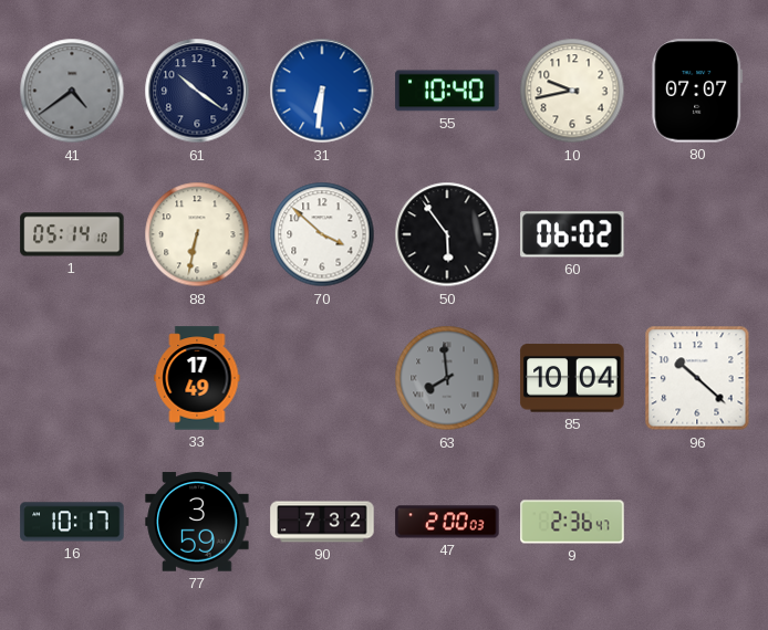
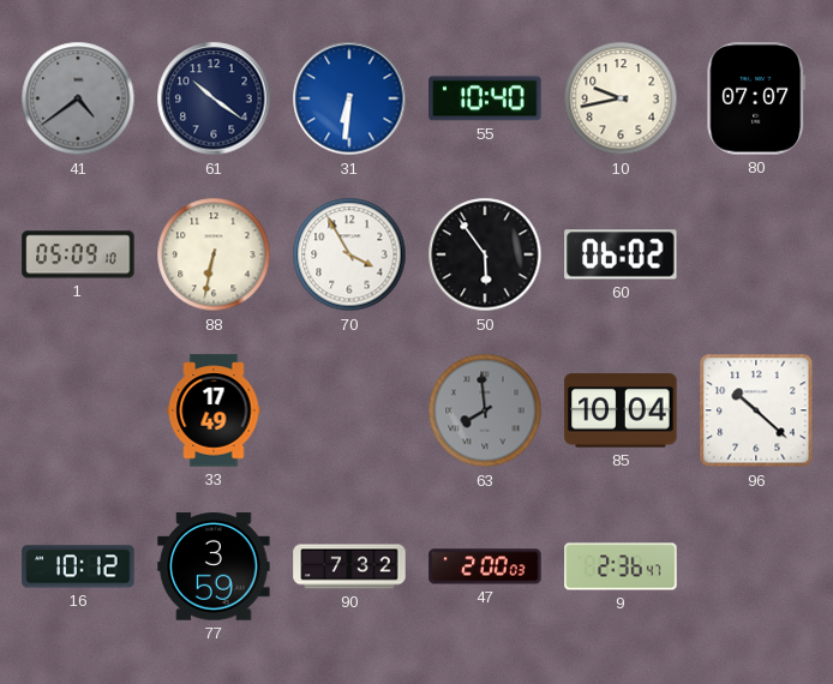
1: 05:14 -> 05:09
70: 3:52 -> 3:55
16: 10:17 -> 10:12
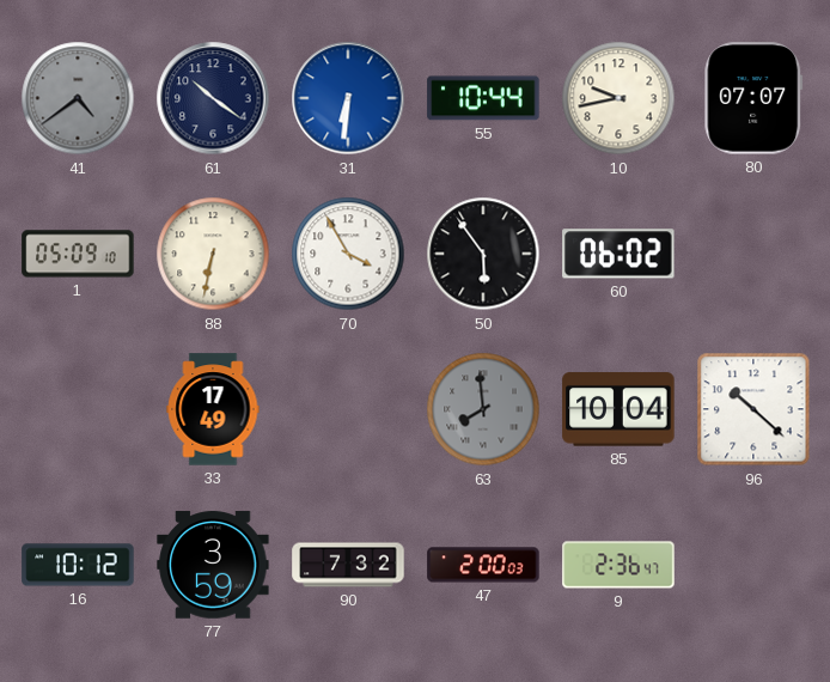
55: 10:40 -> 10:44
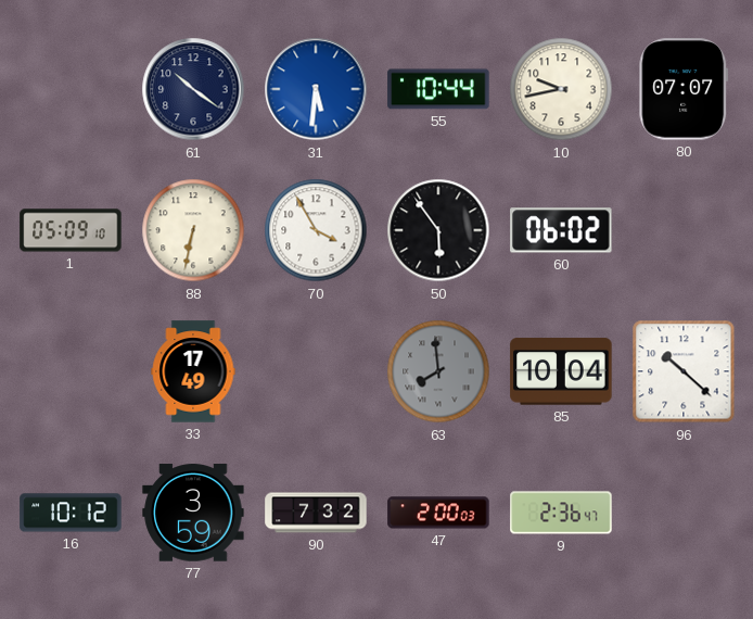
41: 4:39 -> none
31: 6:31 -> 5:31
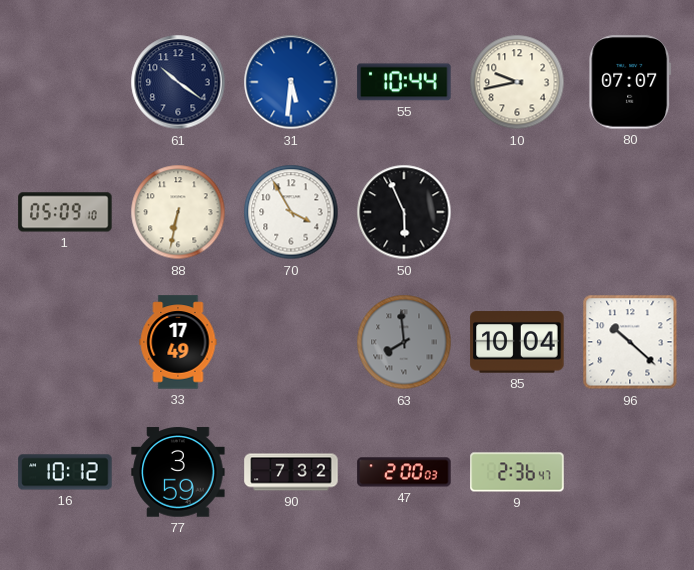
50: 5:54 -> 5:56
60: 06:02 -> none
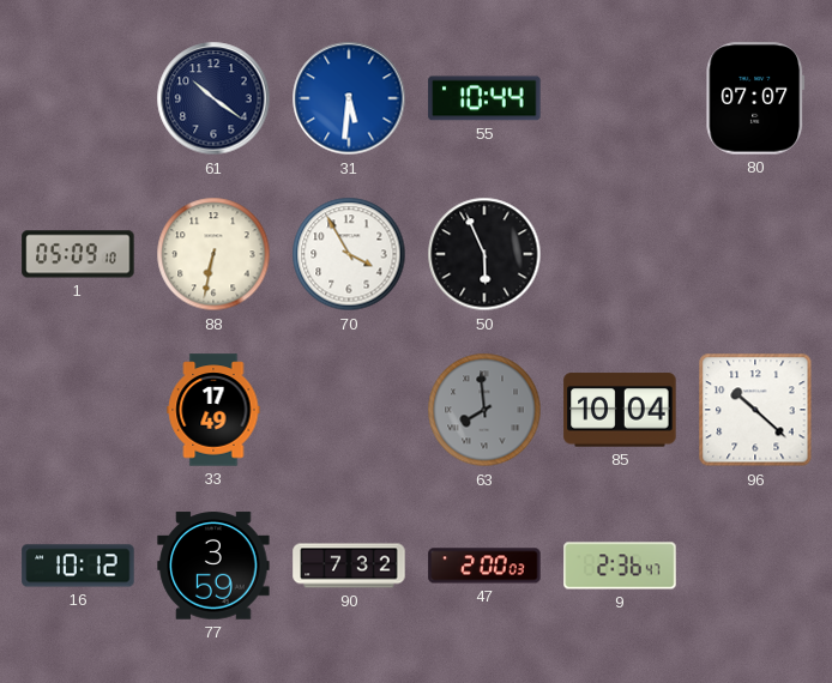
10: 9:43 -> none
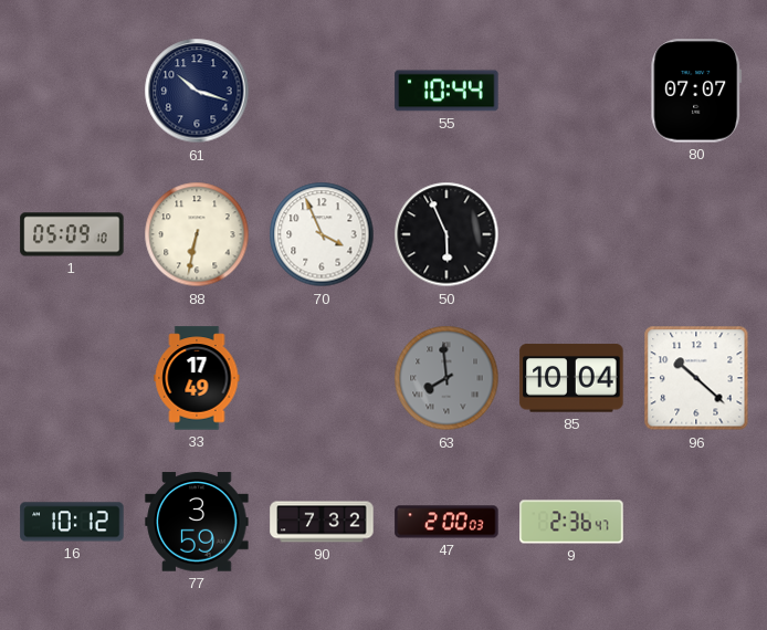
61: 10:21 -> 10:18
31: 5:31 -> none
70: 3:55 -> 3:56
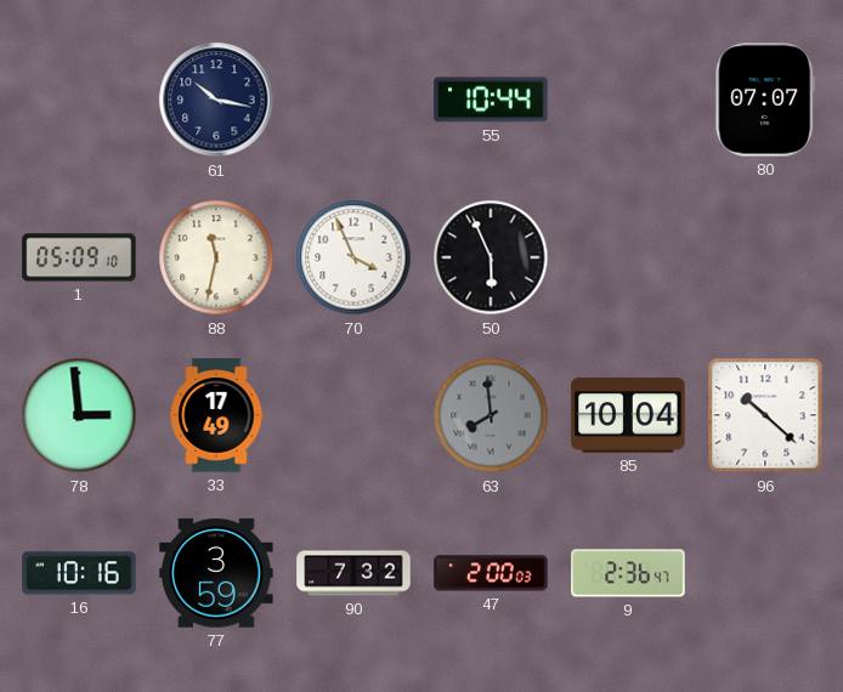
61: 10:18 -> 10:17
88: 6:32 -> 11:32
78: none -> 2:59
16: 10:12 -> 10:16
